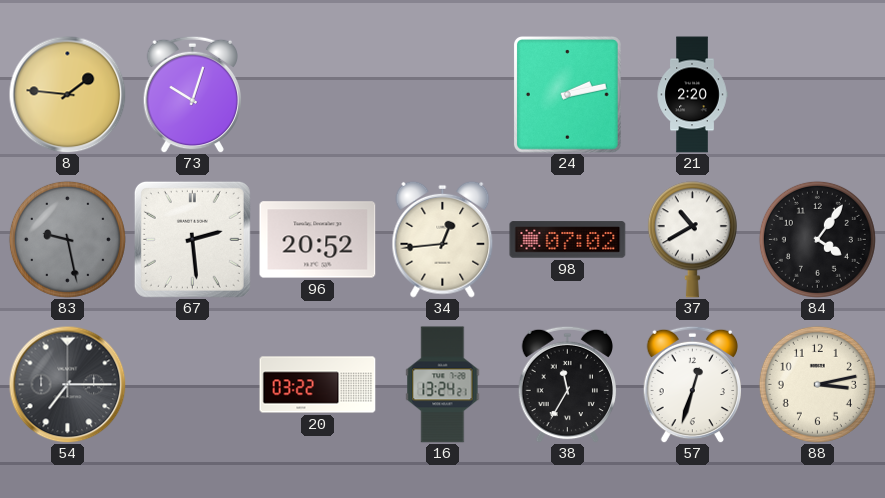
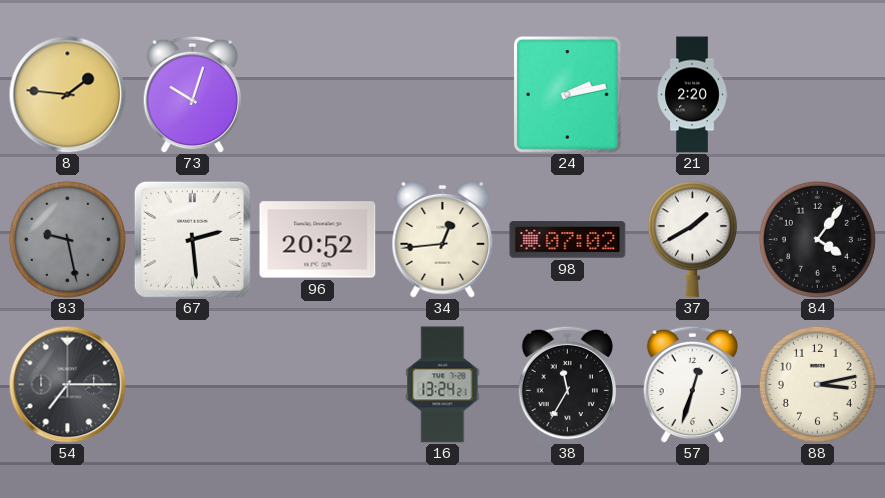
37: 10:40 -> 1:40
20: 03:22 -> none
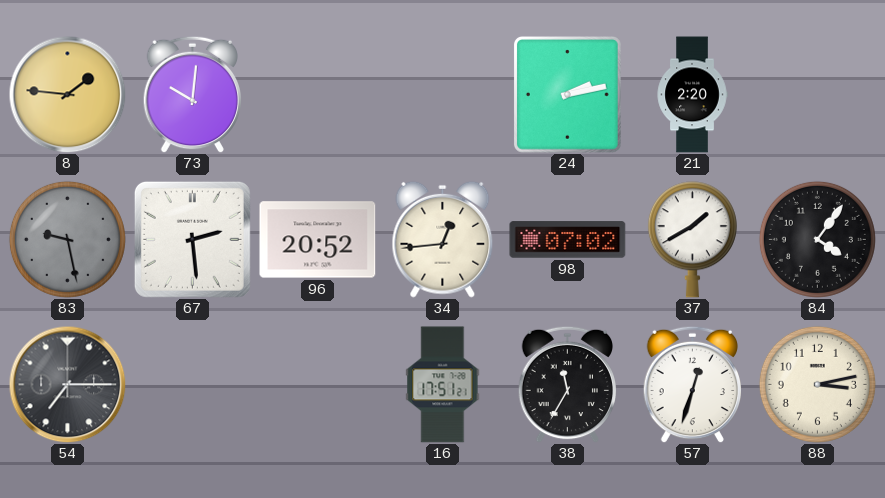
73: 10:03 -> 10:01
16: 13:24 -> 17:51
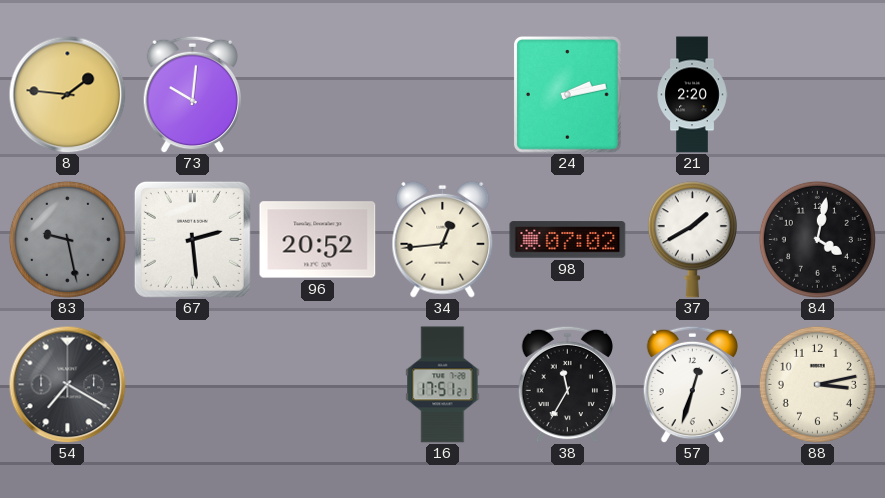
84: 4:06 -> 4:02
54: 7:15 -> 7:20
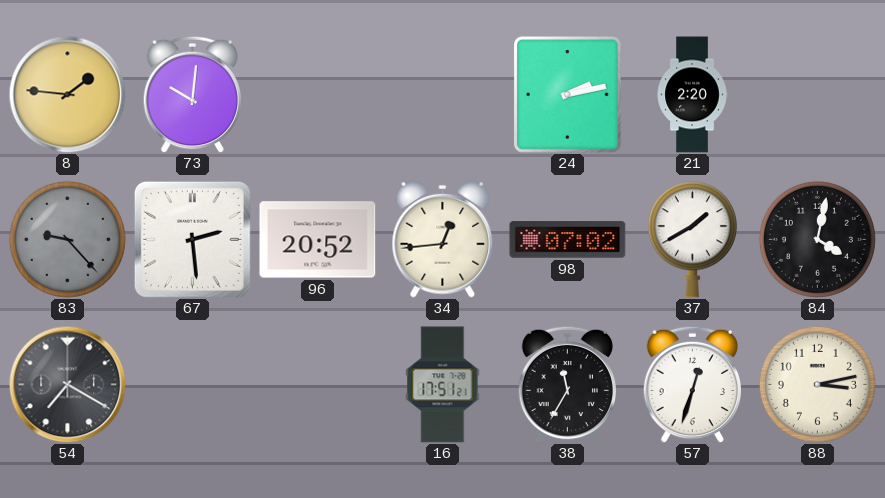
83: 9:28 -> 9:23
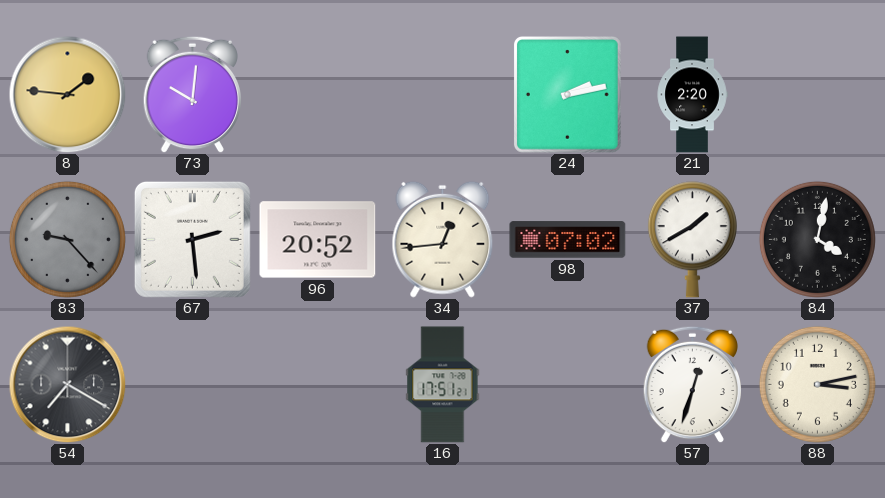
38: 11:35 -> none
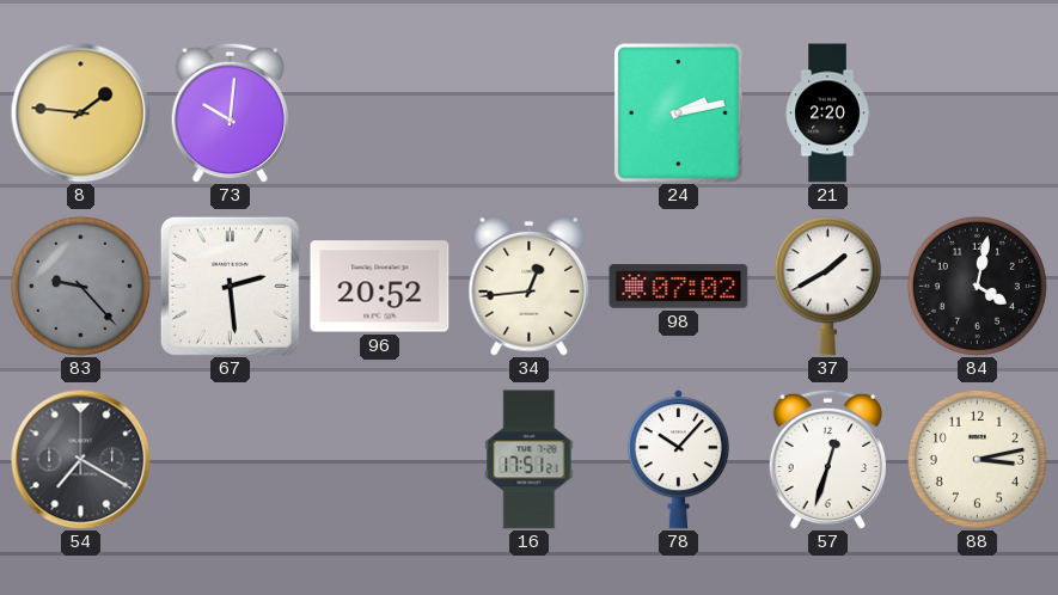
78: none -> 10:07
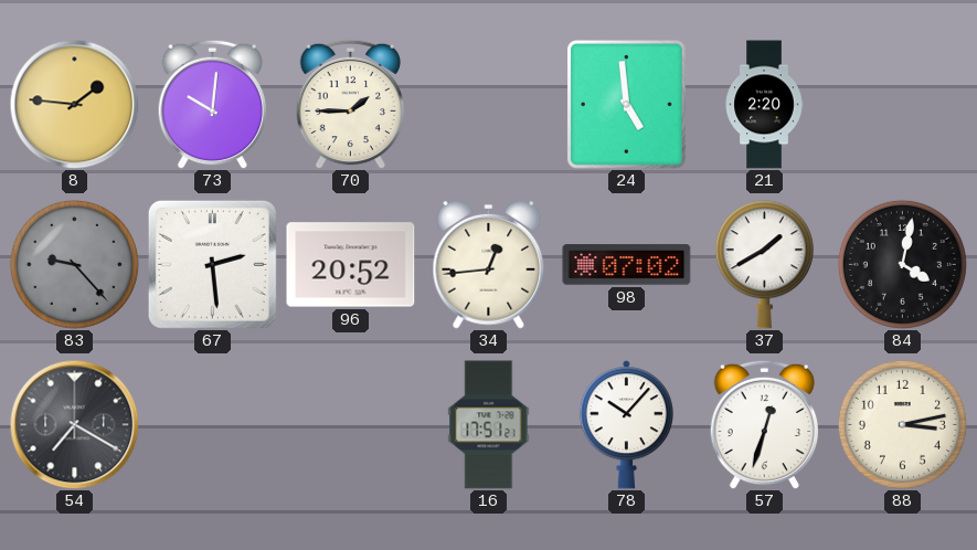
70: none -> 1:45
24: 2:13 -> 4:59
